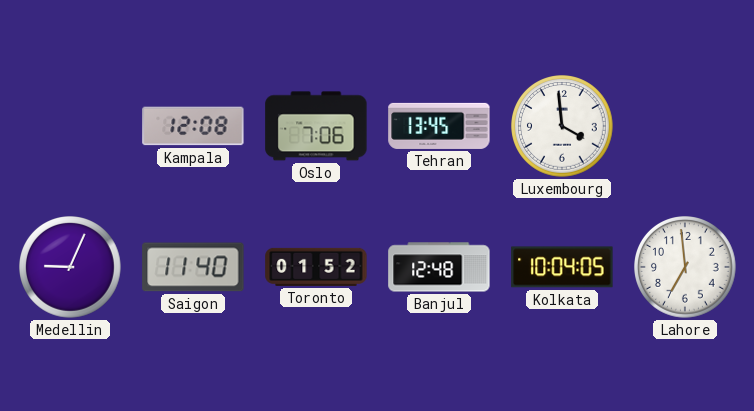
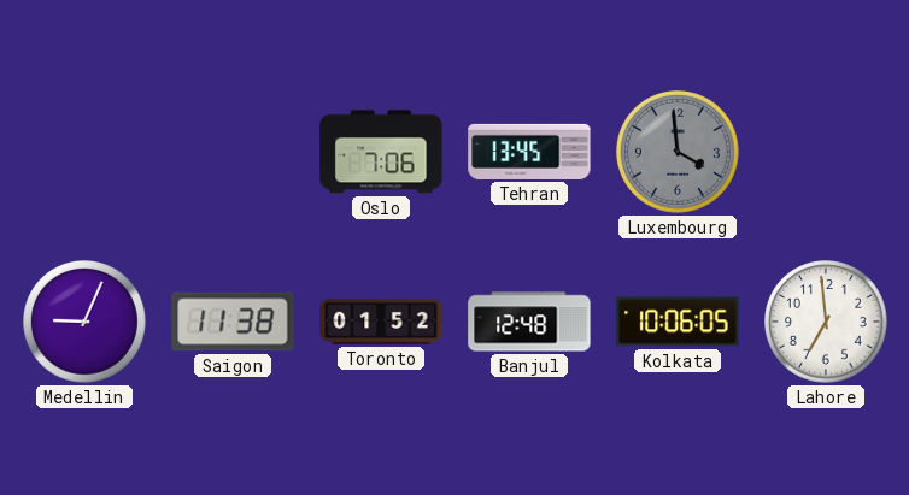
Kampala: 12:08 -> none
Luxembourg dial: white -> grey
Saigon: 11:40 -> 11:38
Kolkata: 10:04 -> 10:06
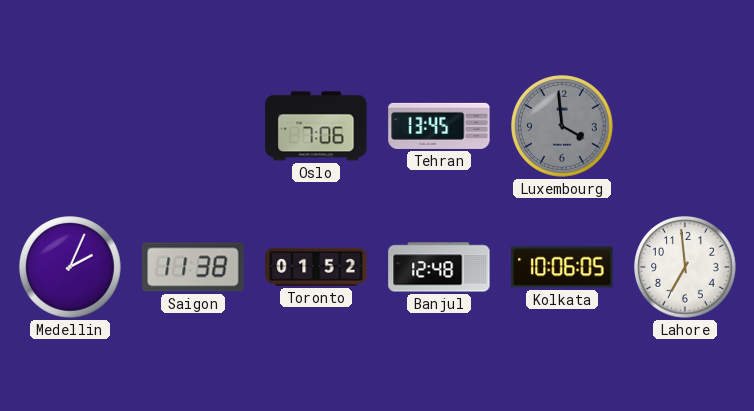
Medellin: 9:04 -> 2:04
